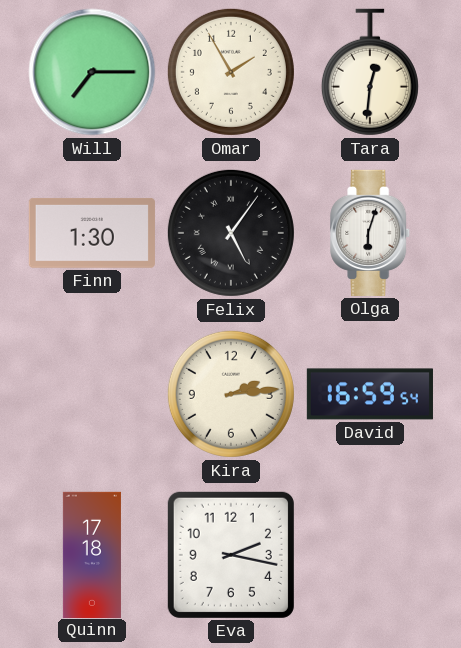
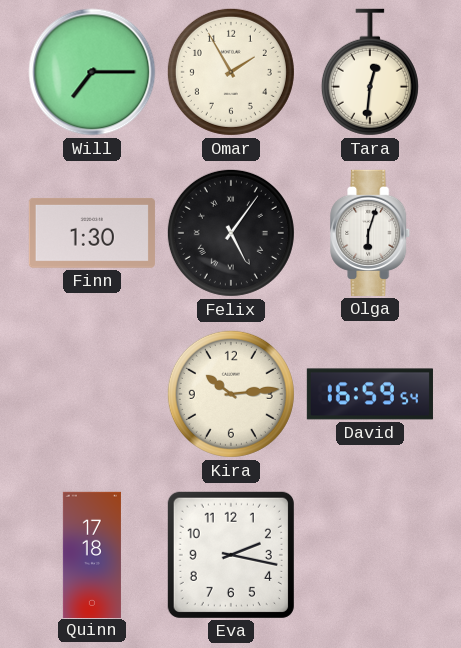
Kira: 2:14 -> 10:14
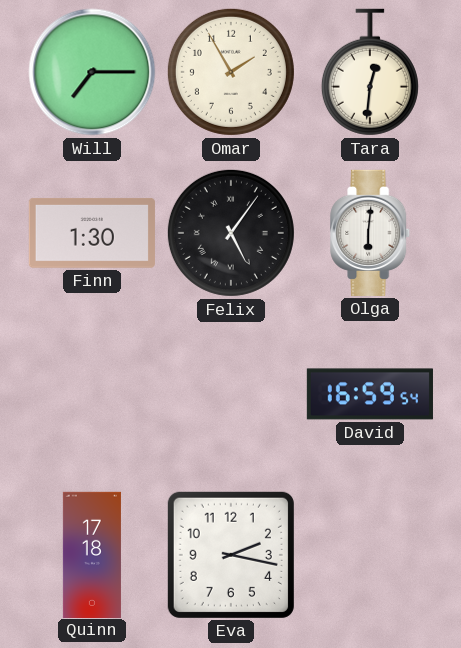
Olga: 6:03 -> 6:01
Kira: 10:14 -> none
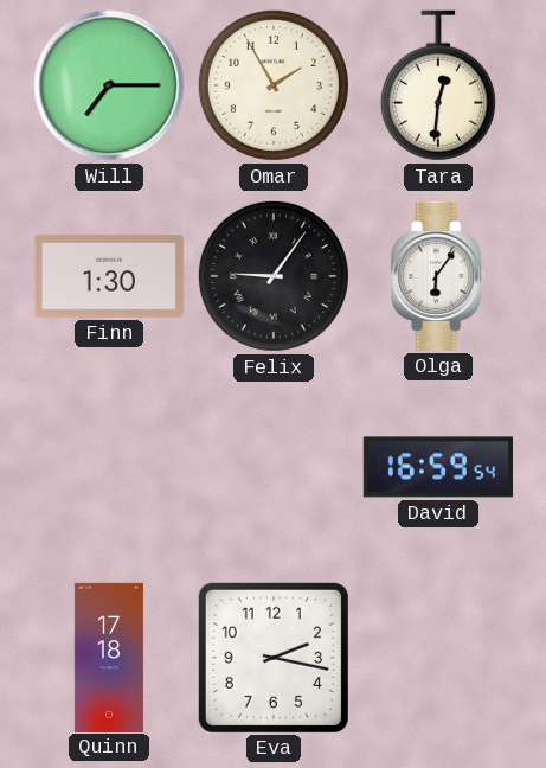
Felix: 5:06 -> 9:06
Olga: 6:01 -> 6:06
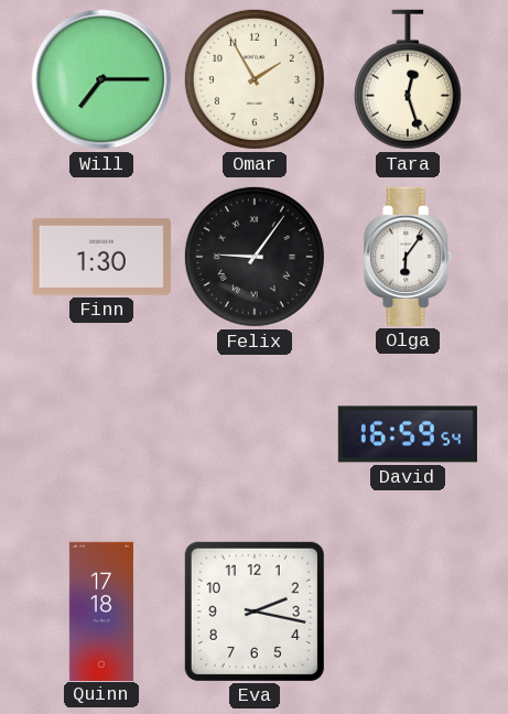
Tara: 12:31 -> 12:27
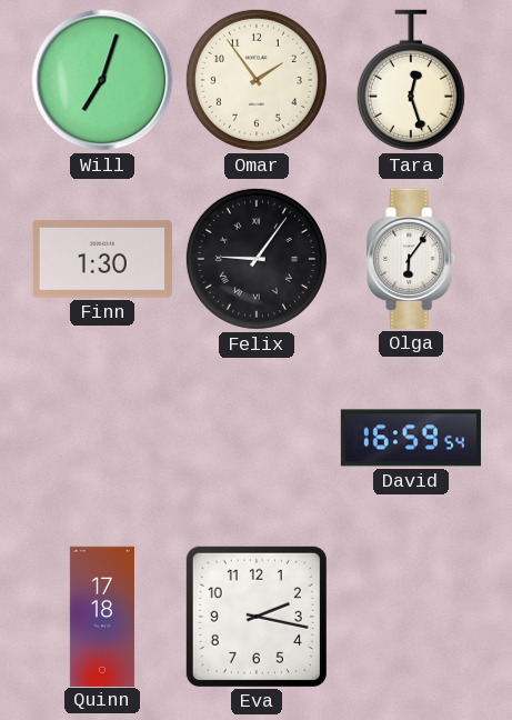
Will: 7:15 -> 7:03
Omar: 1:55 -> 1:54
